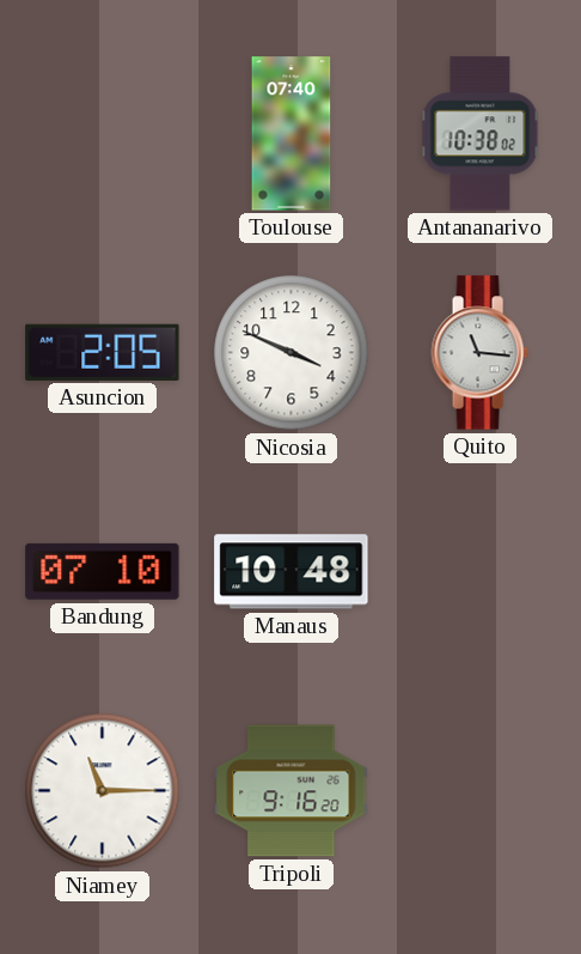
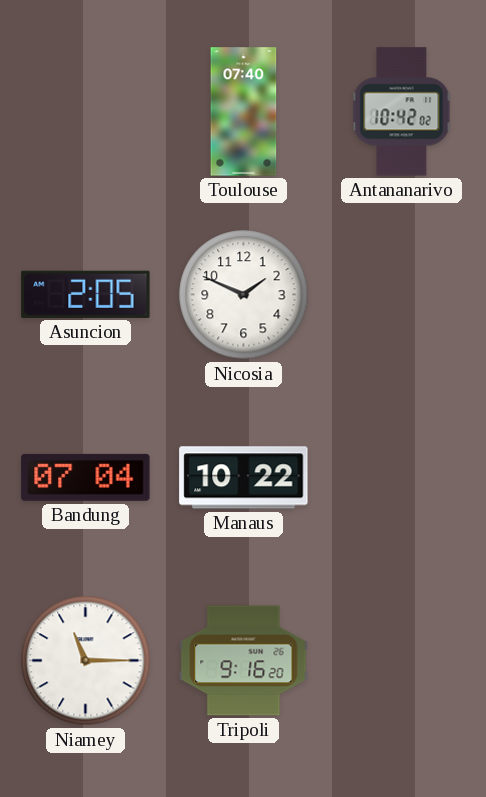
Antananarivo: 10:38 -> 10:42
Nicosia: 3:49 -> 1:49
Quito: 11:16 -> none
Bandung: 07:10 -> 07:04
Manaus: 10:48 -> 10:22
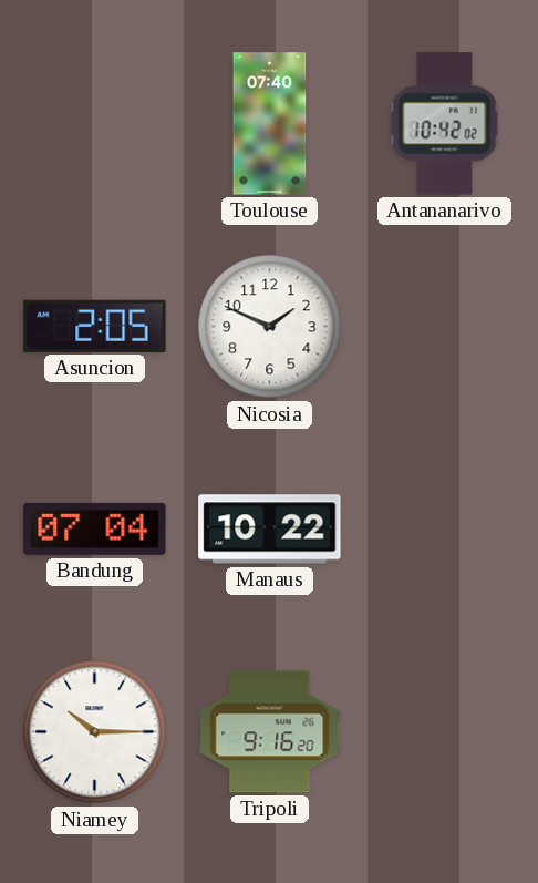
Niamey: 11:15 -> 10:15
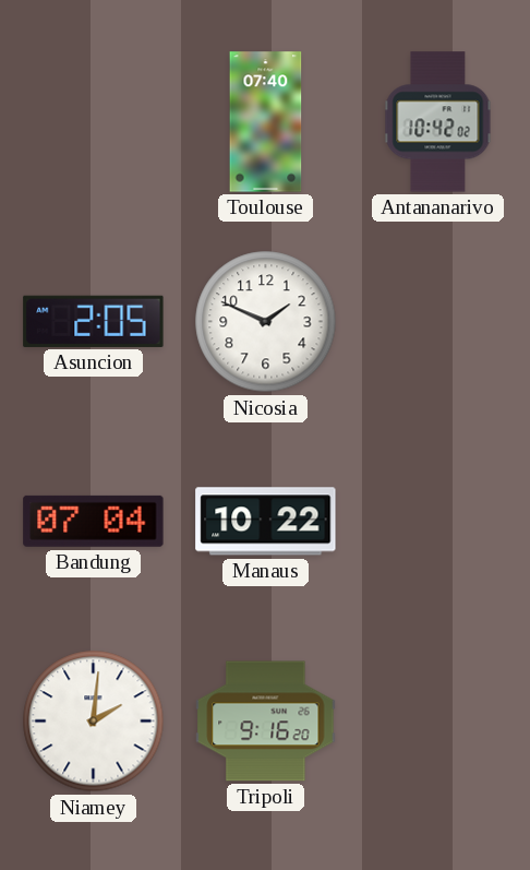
Niamey: 10:15 -> 2:01
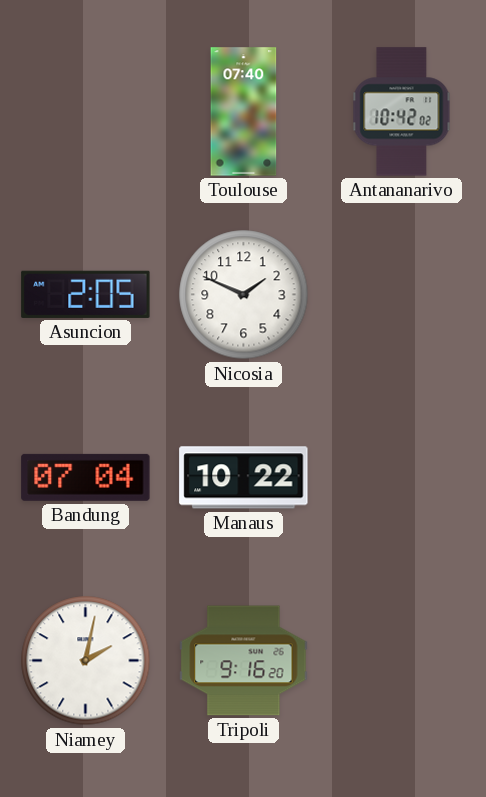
Niamey: 2:01 -> 2:02
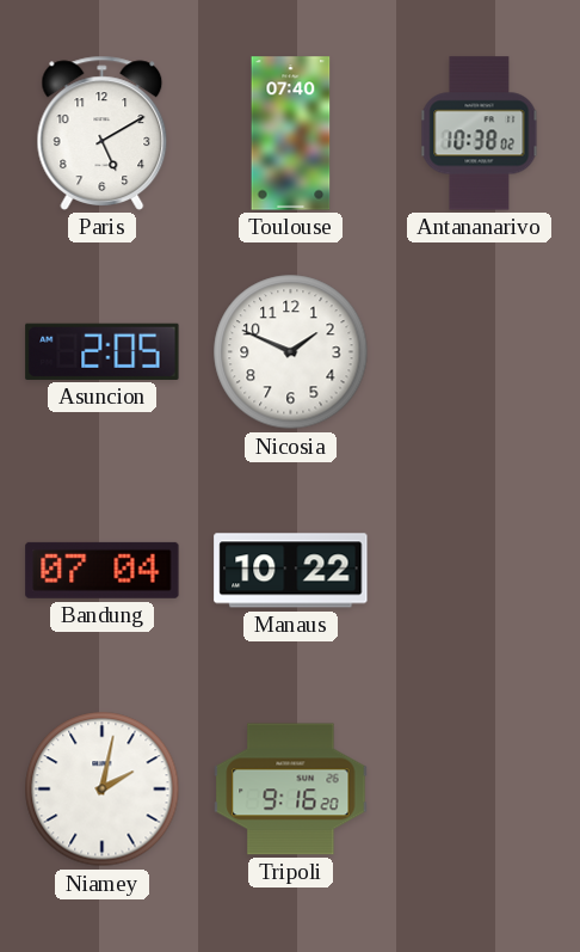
Paris: none -> 5:10
Antananarivo: 10:42 -> 10:38
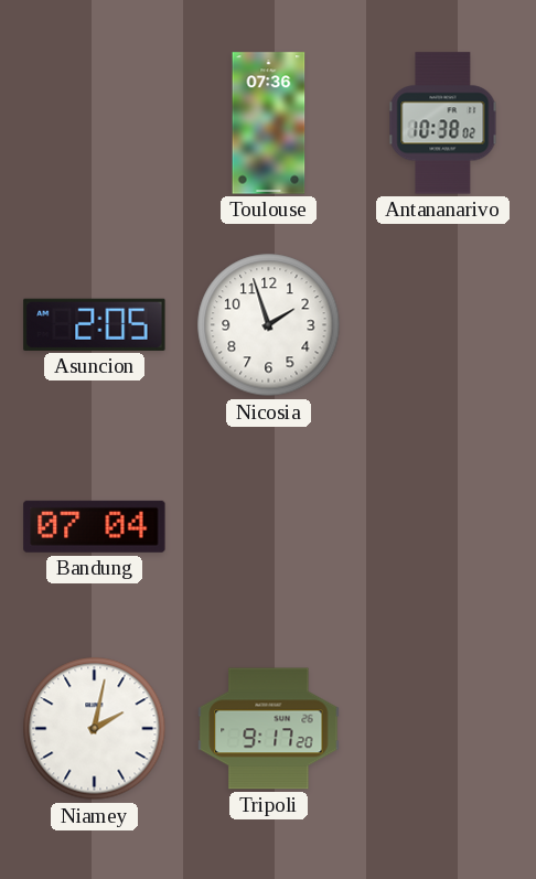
Paris: 5:10 -> none
Toulouse: 07:40 -> 07:36
Nicosia: 1:49 -> 1:57
Manaus: 10:22 -> none
Tripoli: 9:16 -> 9:17
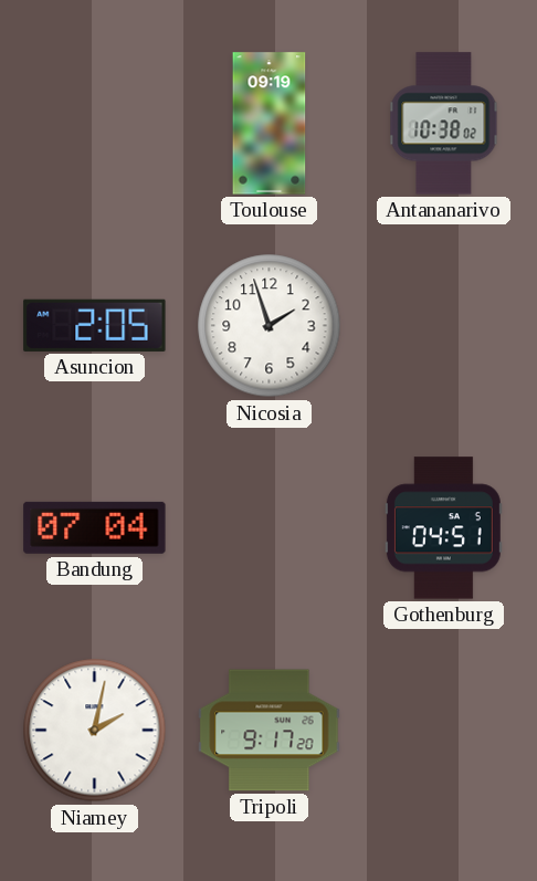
Toulouse: 07:36 -> 09:19
Gothenburg: none -> 04:51
